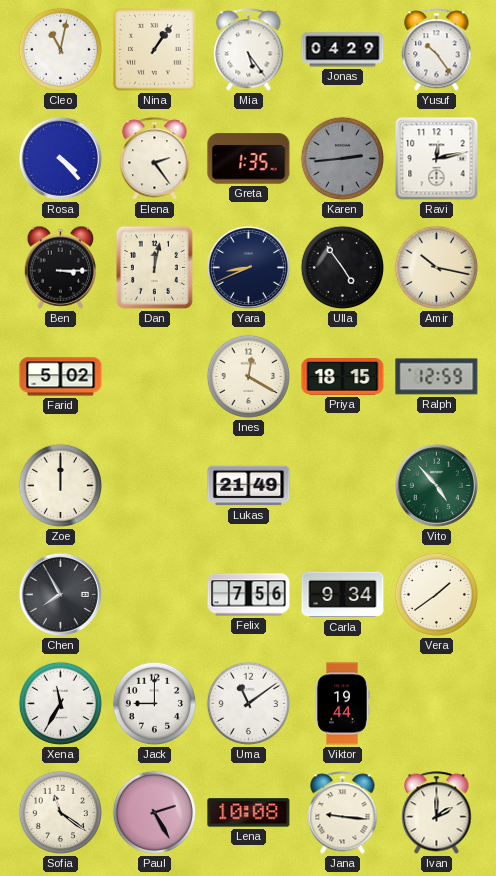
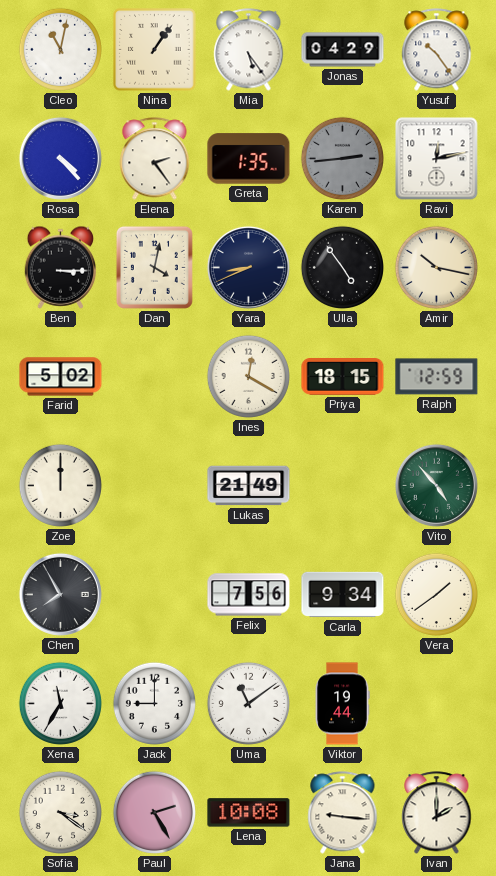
Dan: 12:02 -> 4:02
Sofia: 11:21 -> 3:21
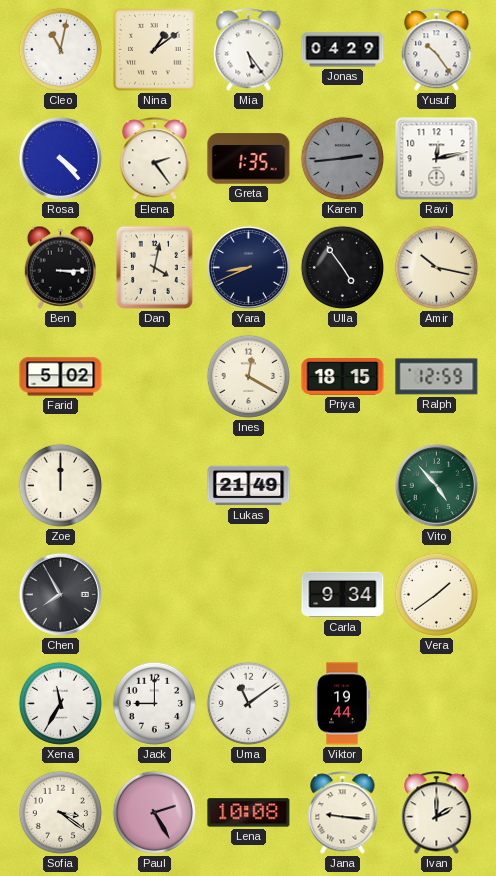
Nina: 1:06 -> 1:09
Felix: 7:56 -> none
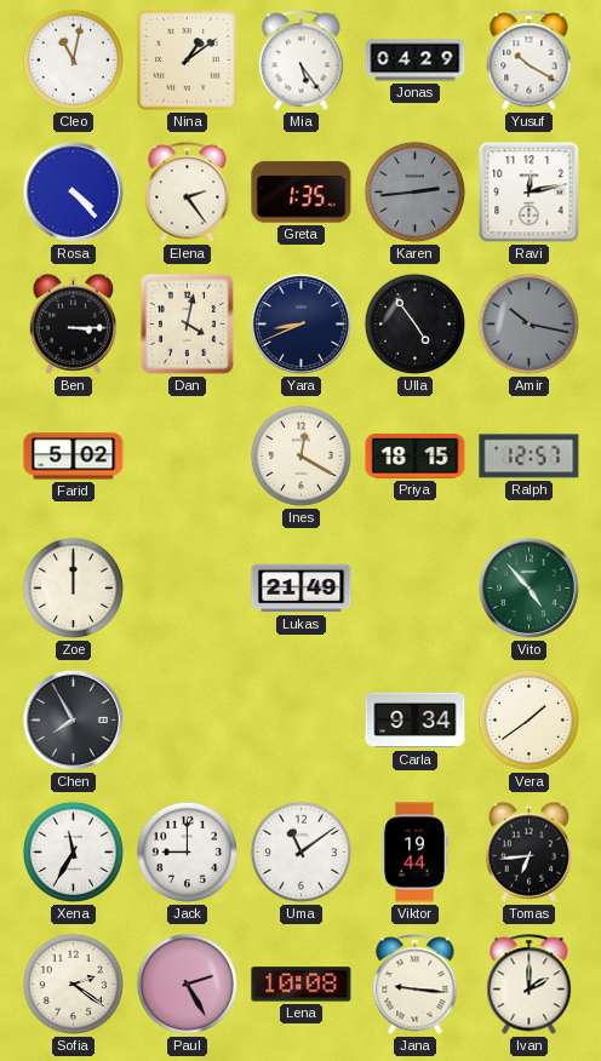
Yusuf: 10:24 -> 10:20
Amir dial: cream -> grey
Ralph: 12:59 -> 12:57
Tomas: none -> 6:44
Sofia: 3:21 -> 2:21
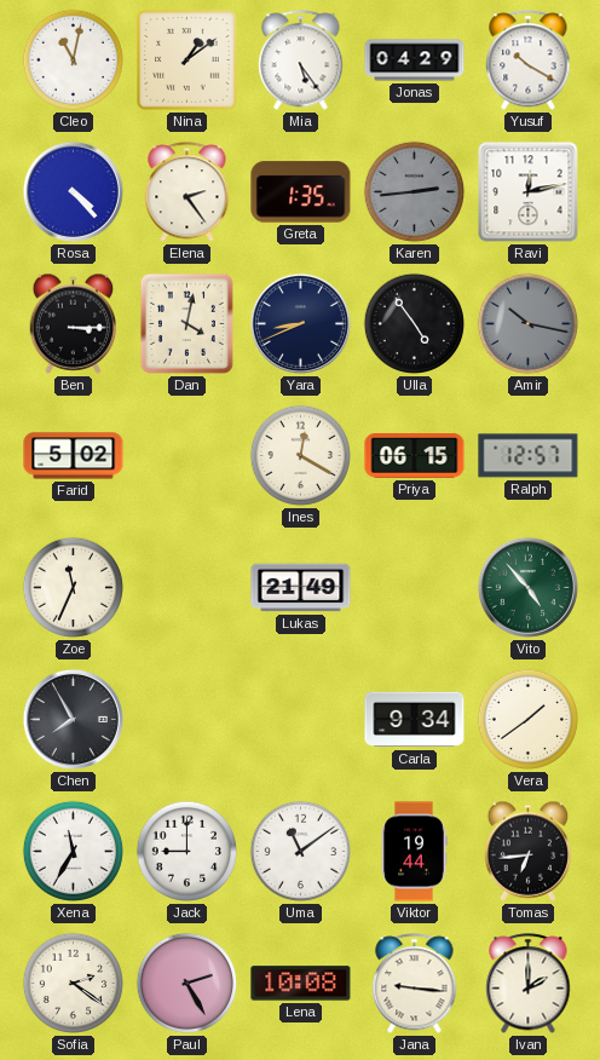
Priya: 18:15 -> 06:15
Zoe: 12:00 -> 11:34
